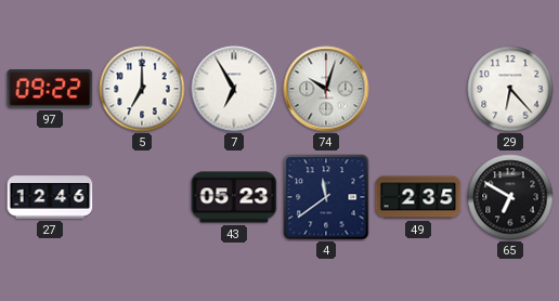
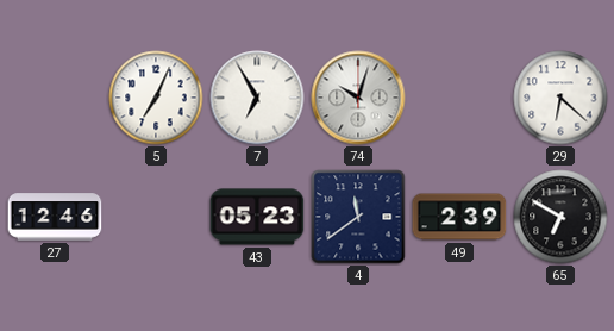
97: 09:22 -> none
5: 7:00 -> 7:04
29: 6:23 -> 6:22
49: 2:35 -> 2:39
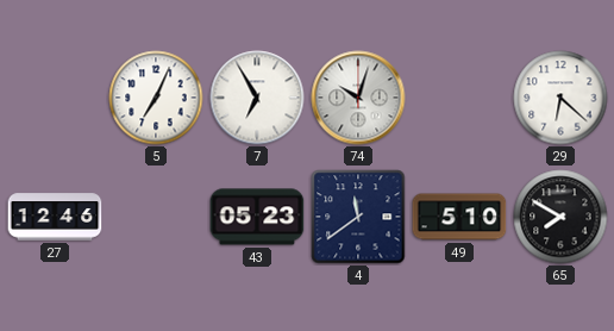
49: 2:39 -> 5:10
65: 6:50 -> 7:50
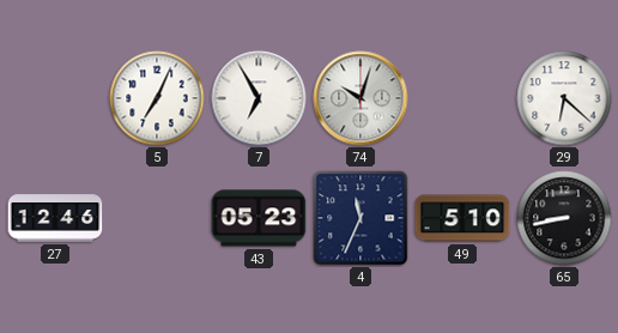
4: 11:39 -> 11:34
65: 7:50 -> 8:43
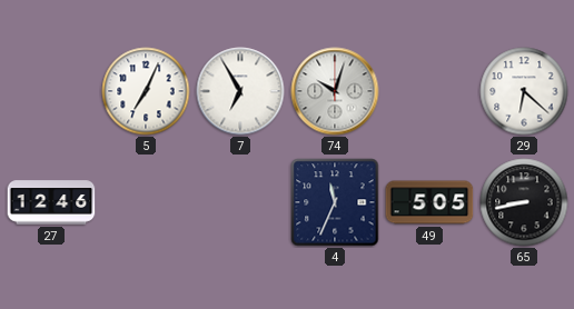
43: 05:23 -> none
49: 5:10 -> 5:05
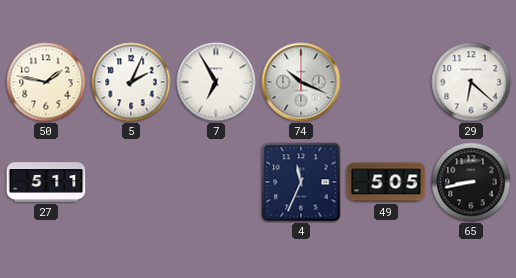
50: none -> 1:47
5: 7:04 -> 2:04
74: 10:03 -> 10:19
27: 12:46 -> 5:11
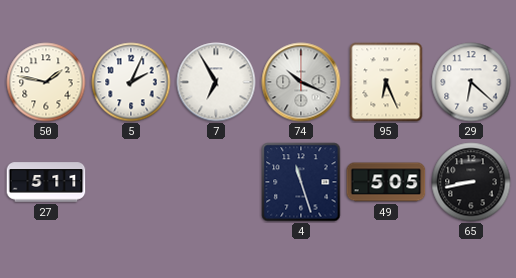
95: none -> 6:26
4: 11:34 -> 11:27
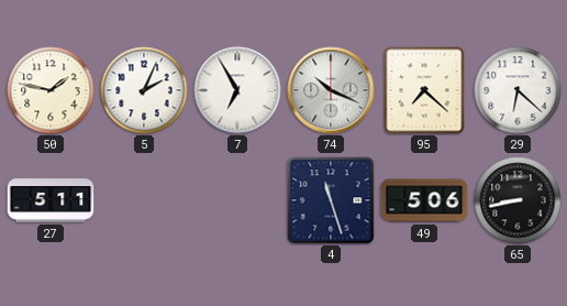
95: 6:26 -> 7:22
49: 5:05 -> 5:06
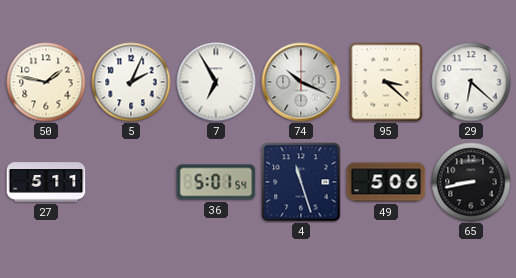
95: 7:22 -> 3:22
36: none -> 5:01
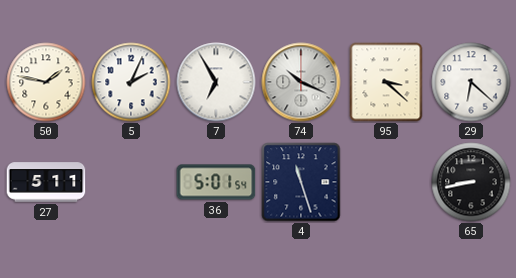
49: 5:06 -> none
